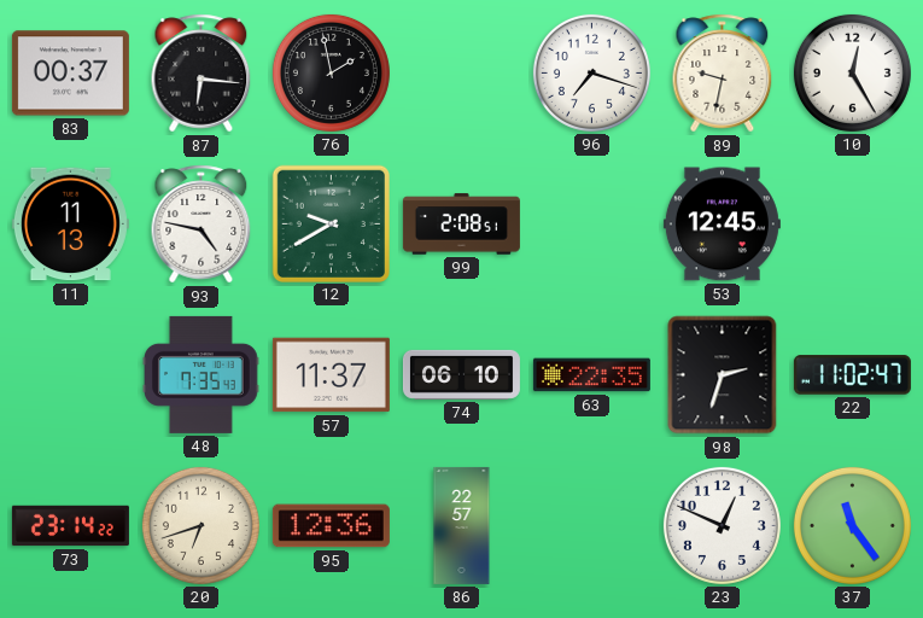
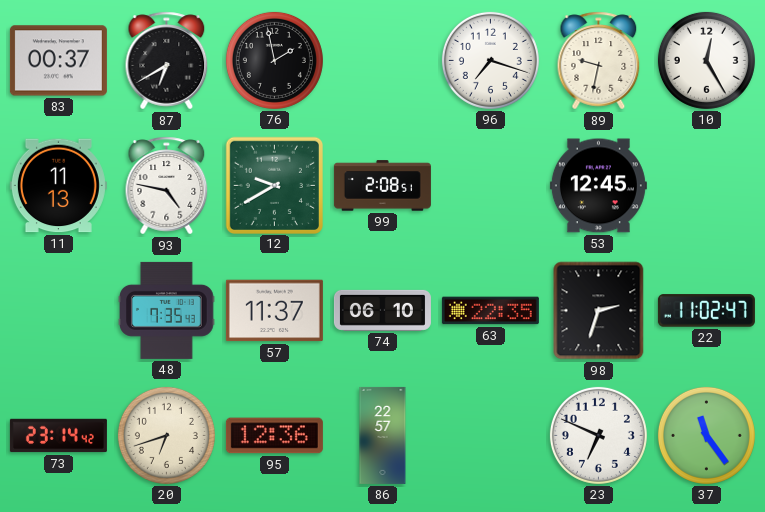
87: 6:16 -> 6:40
73: 23:14:22 -> 23:14:42
23: 12:49 -> 6:49
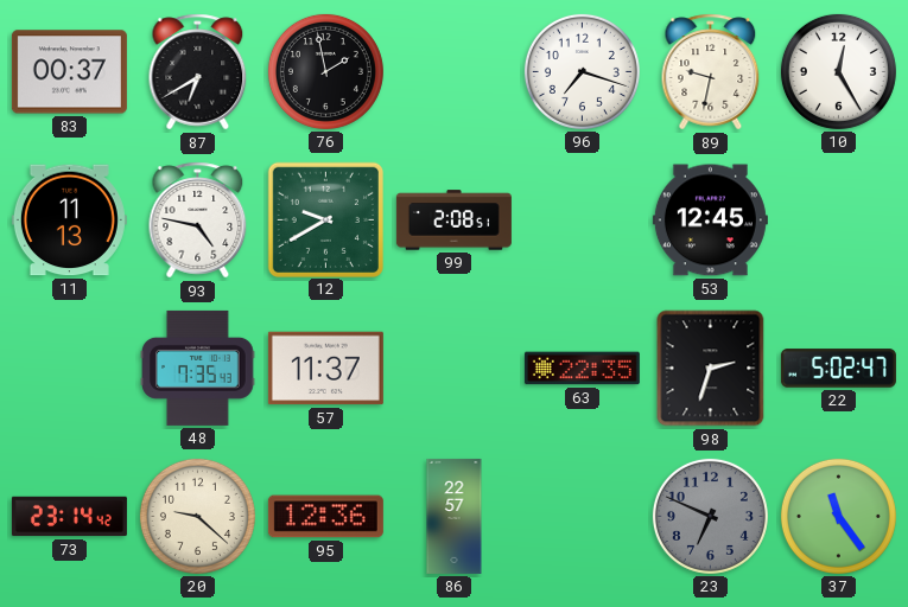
74: 06:10 -> none
22: 11:02 -> 5:02
20: 6:42 -> 9:22
23 dial: white -> grey
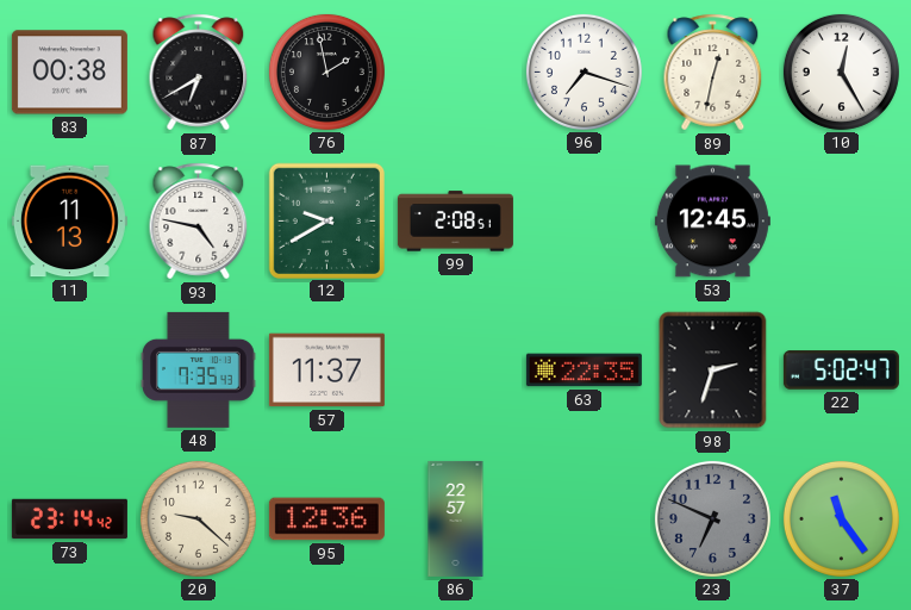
83: 00:37 -> 00:38
89: 9:32 -> 12:32
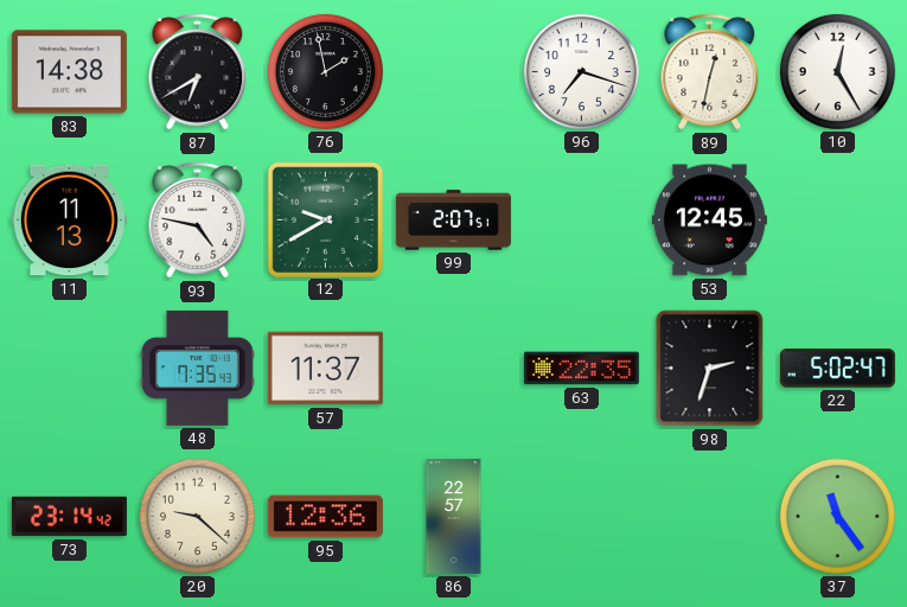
83: 00:38 -> 14:38
99: 2:08 -> 2:07
23: 6:49 -> none
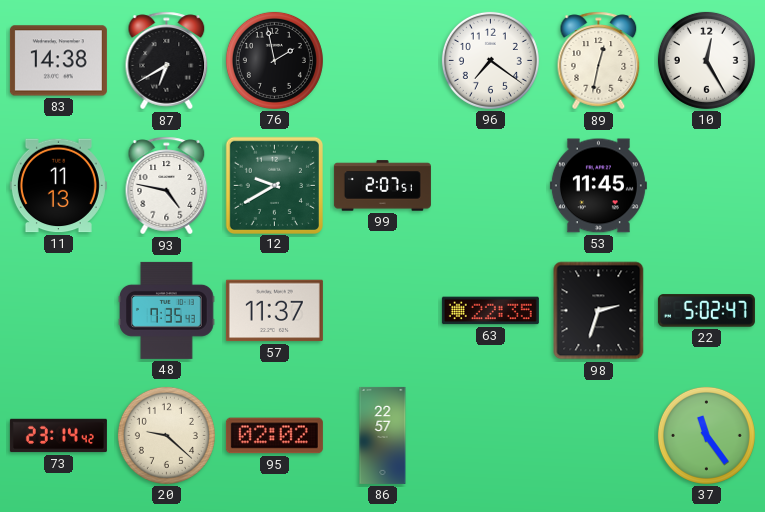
96: 7:18 -> 7:21
53: 12:45 -> 11:45
95: 12:36 -> 02:02
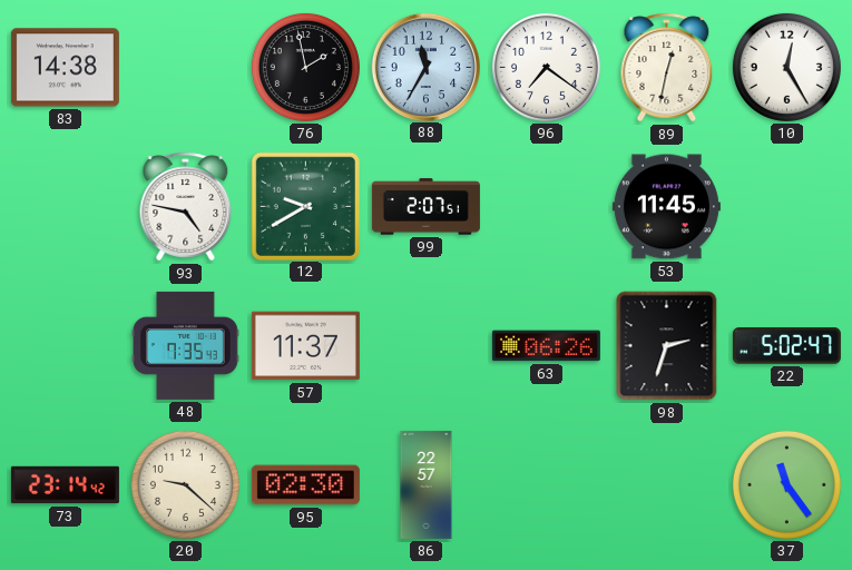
87: 6:40 -> none
88: none -> 11:35
11: 11:13 -> none
63: 22:35 -> 06:26
95: 02:02 -> 02:30
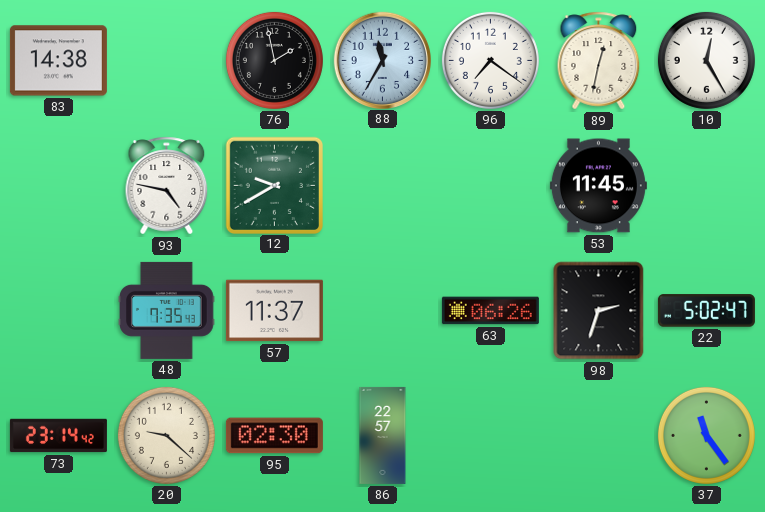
99: 2:07 -> none
